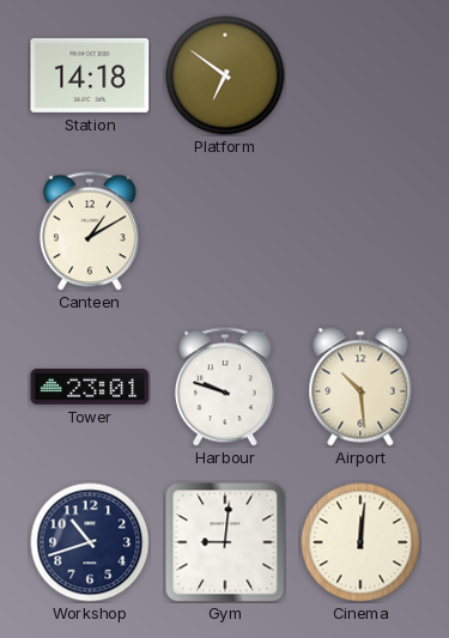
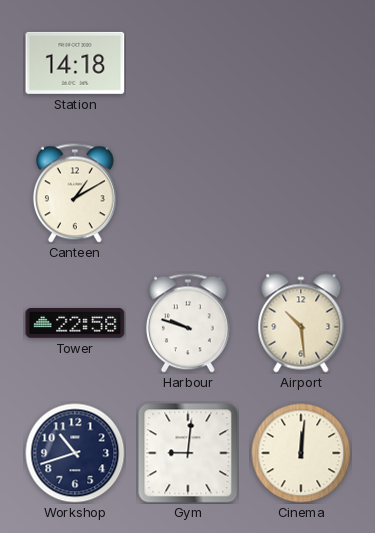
Platform: 6:51 -> none
Tower: 23:01 -> 22:58
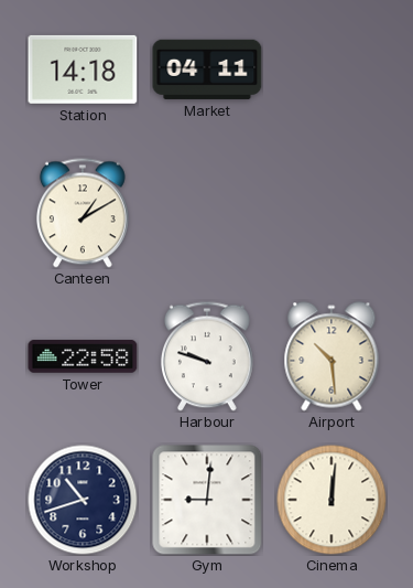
Market: none -> 04:11
